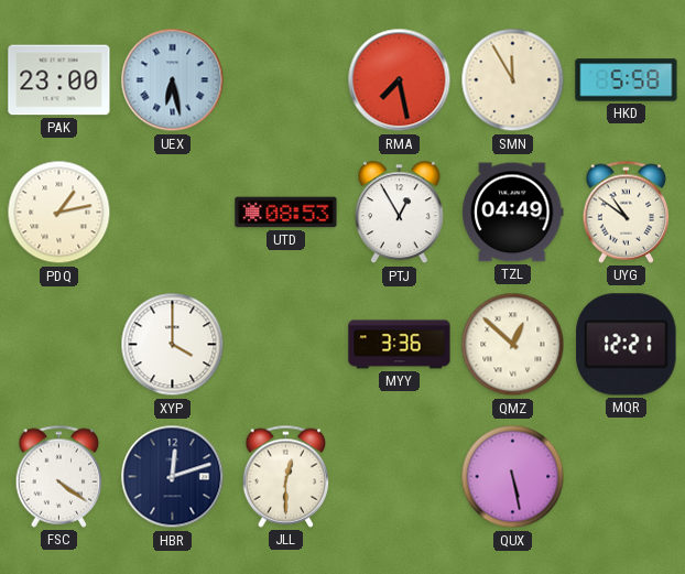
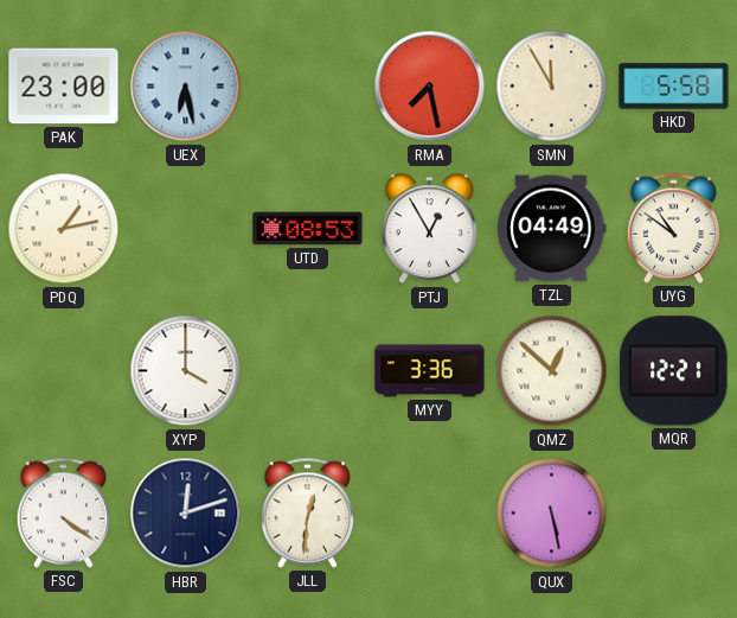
JLL: 12:30 -> 12:31
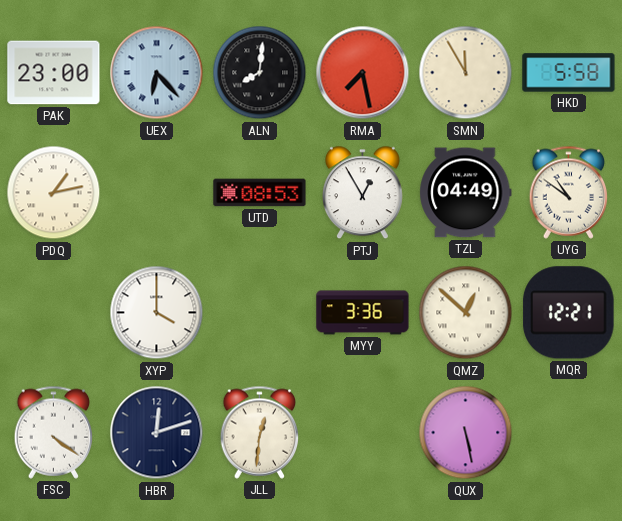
UEX: 6:28 -> 6:23
ALN: none -> 8:01
